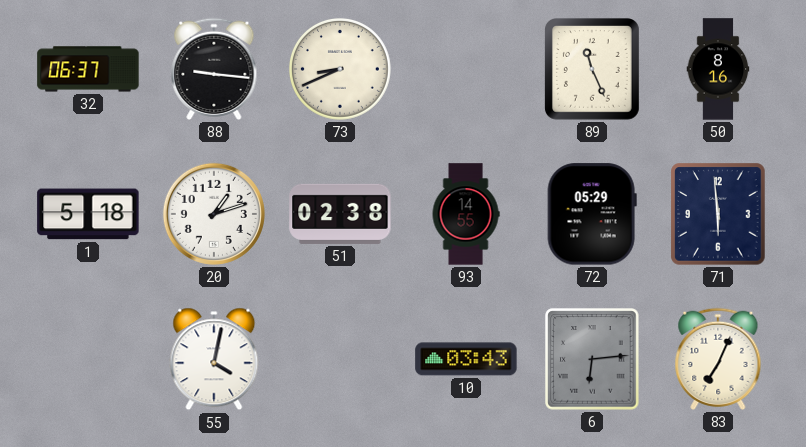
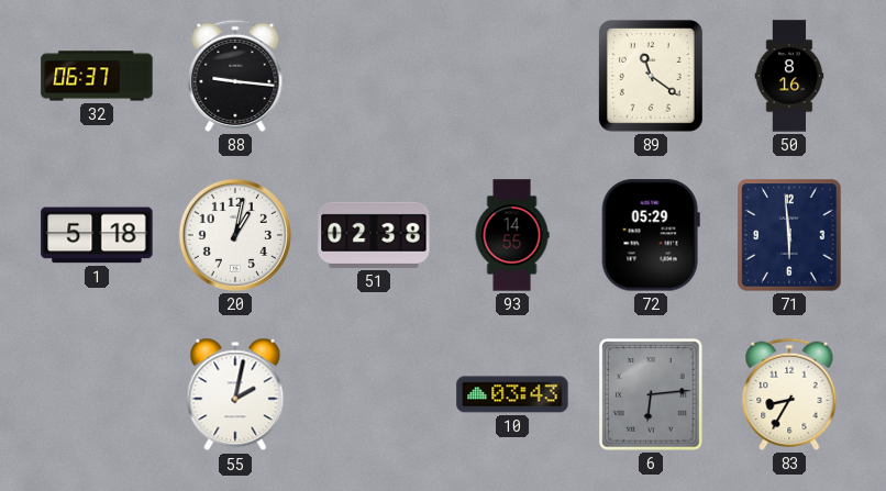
73: 8:41 -> none
89: 11:26 -> 11:21
20: 1:12 -> 1:02
55: 4:02 -> 2:02
83: 7:04 -> 8:35
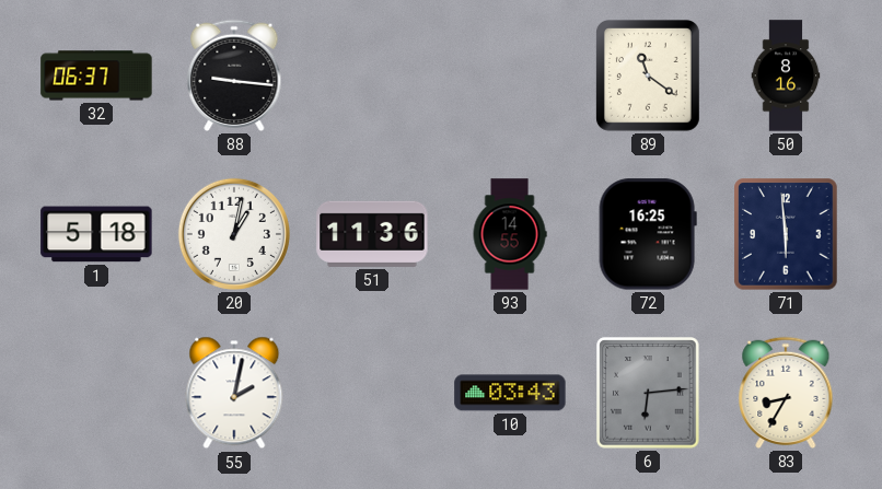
51: 02:38 -> 11:36
72: 05:29 -> 16:25
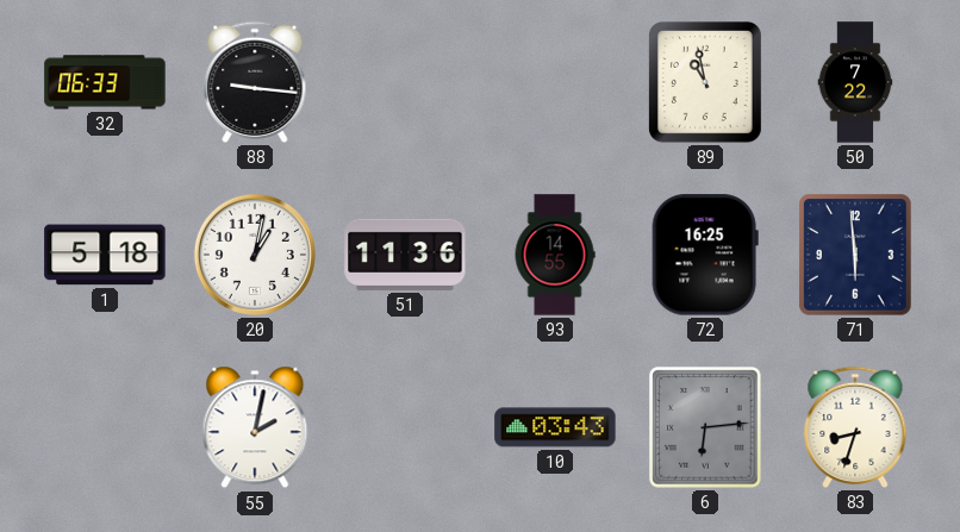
32: 06:37 -> 06:33
89: 11:21 -> 10:58
50: 8:16 -> 7:22
83: 8:35 -> 8:33
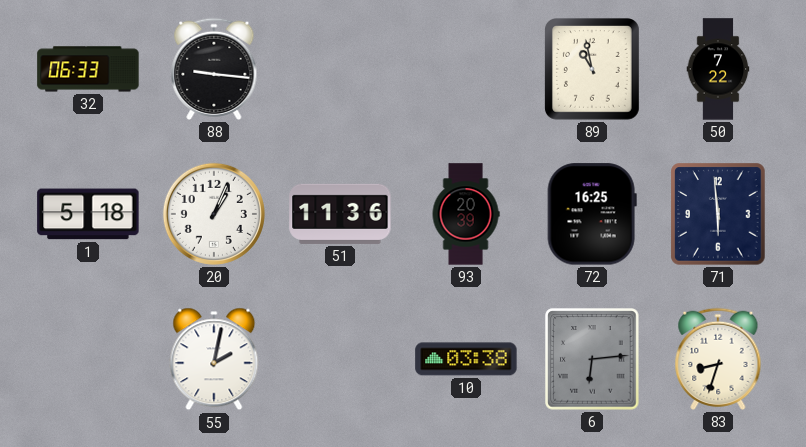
20: 1:02 -> 1:04
93: 14:55 -> 20:39
10: 03:43 -> 03:38
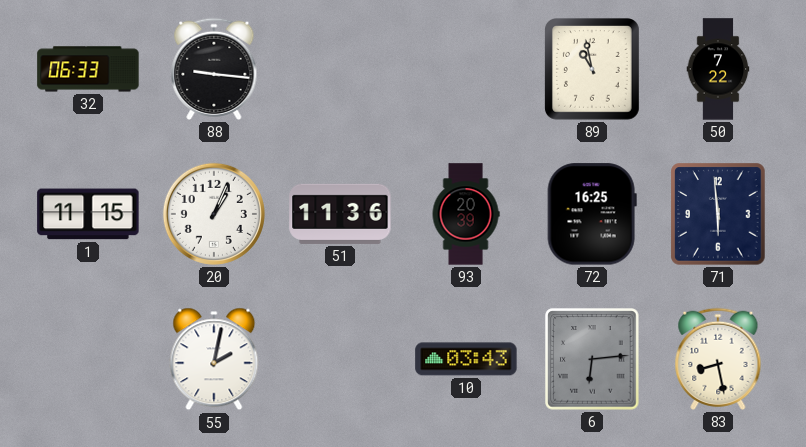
1: 5:18 -> 11:15
10: 03:38 -> 03:43
83: 8:33 -> 8:28
